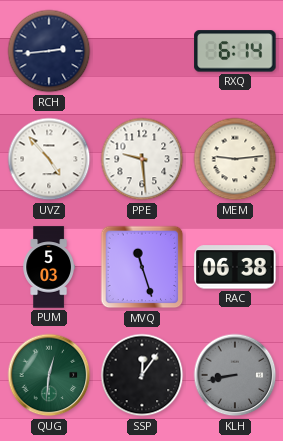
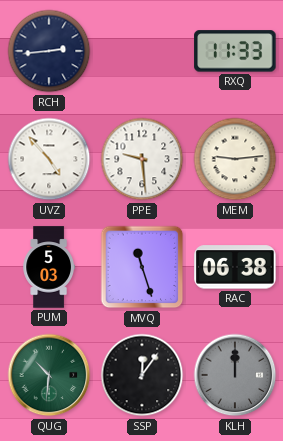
RXQ: 6:14 -> 11:33
QUG: 12:31 -> 10:31
KLH: 8:43 -> 12:00
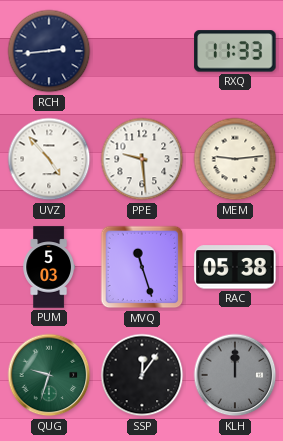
RAC: 06:38 -> 05:38
QUG: 10:31 -> 9:33
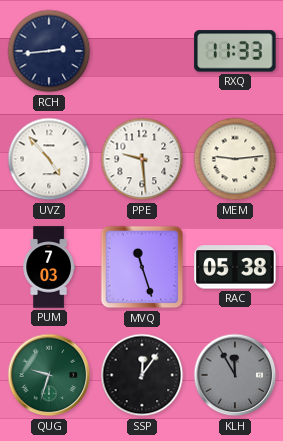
PUM: 5:03 -> 7:03
KLH: 12:00 -> 11:55
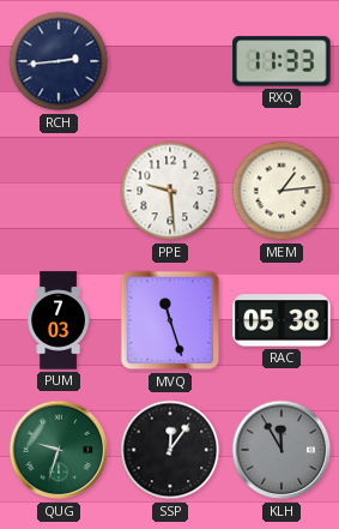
UVZ: 4:53 -> none
MEM: 9:14 -> 1:14
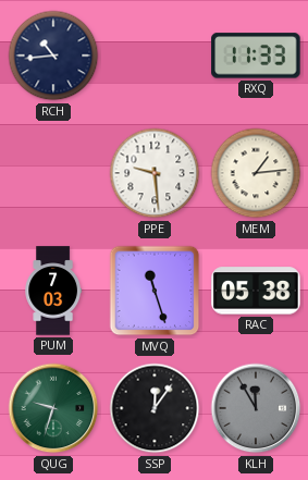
RCH: 2:44 -> 10:44
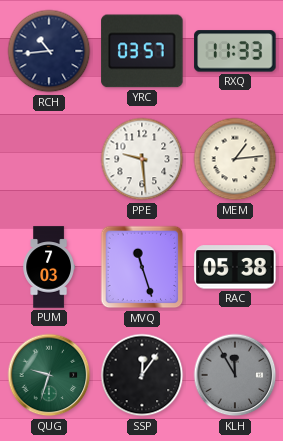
YRC: none -> 03:57
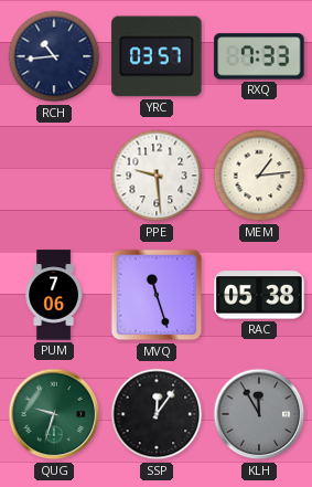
RXQ: 11:33 -> 7:33
PUM: 7:03 -> 7:06
